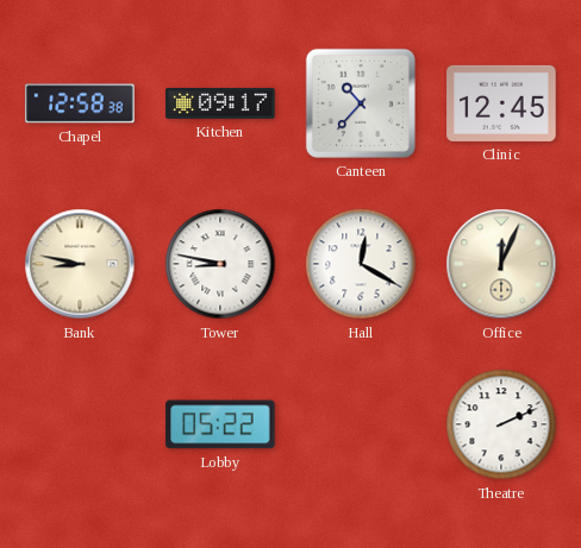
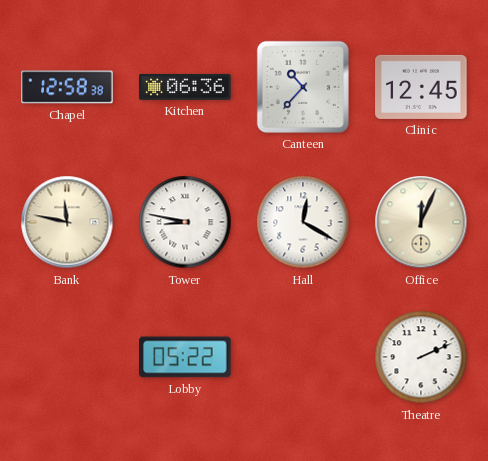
Kitchen: 09:17 -> 06:36
Bank: 8:47 -> 11:47
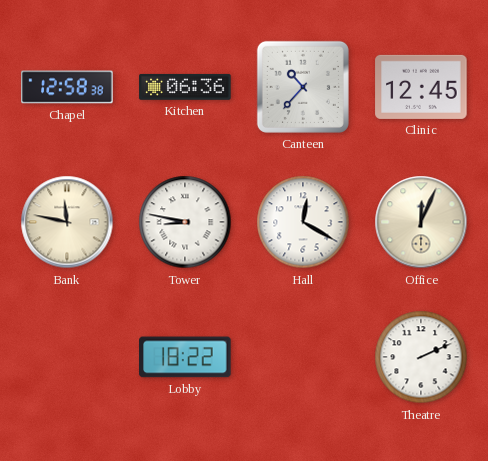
Lobby: 05:22 -> 18:22
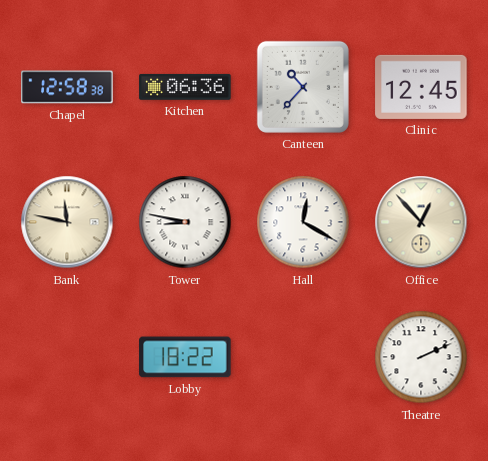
Office: 12:04 -> 12:53
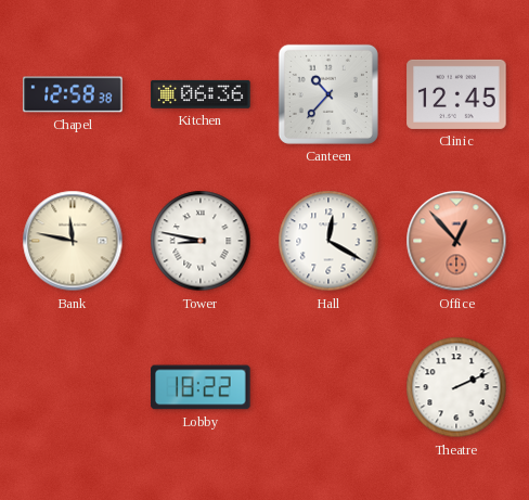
Office dial: cream -> salmon
